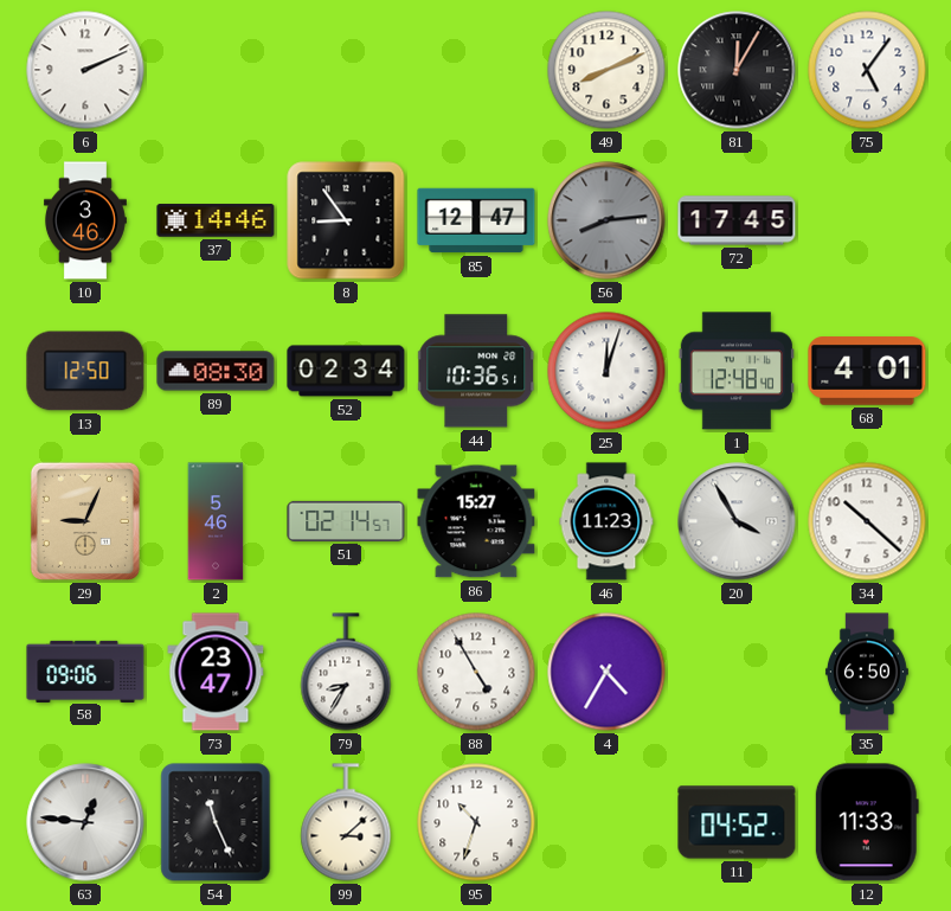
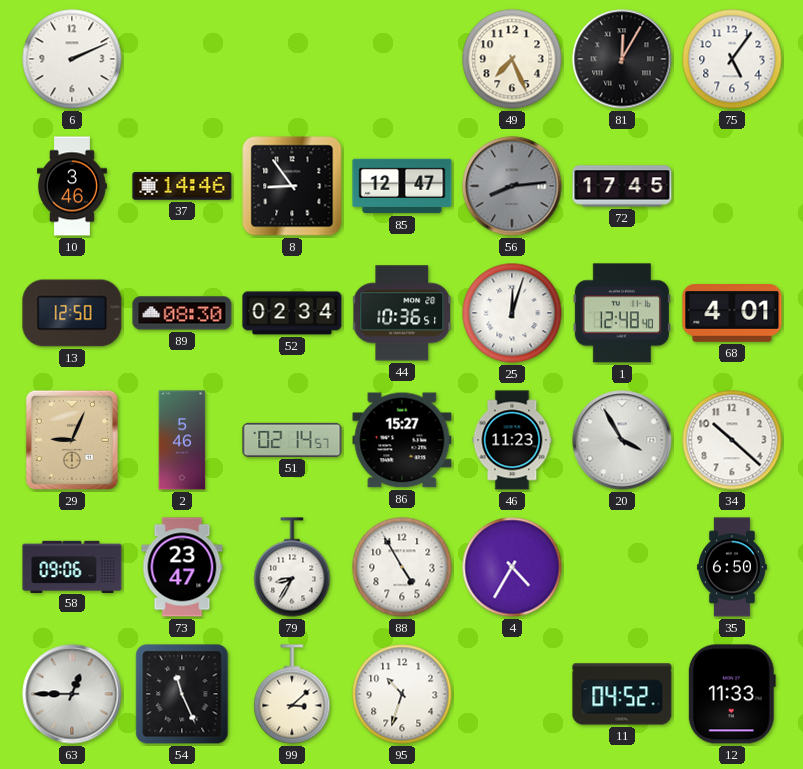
49: 8:11 -> 7:26
63: 12:46 -> 12:45
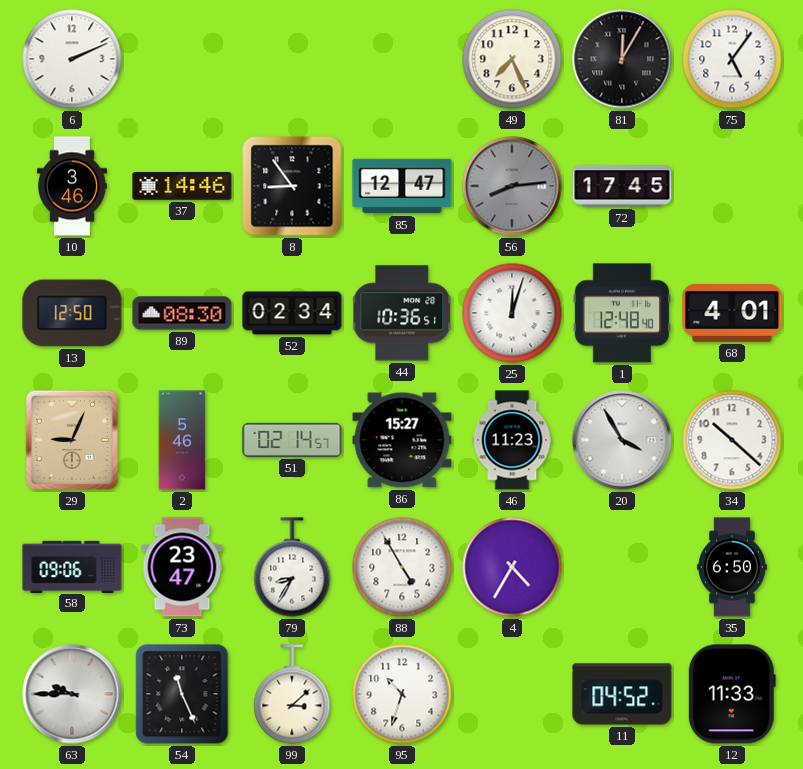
63: 12:45 -> 9:45
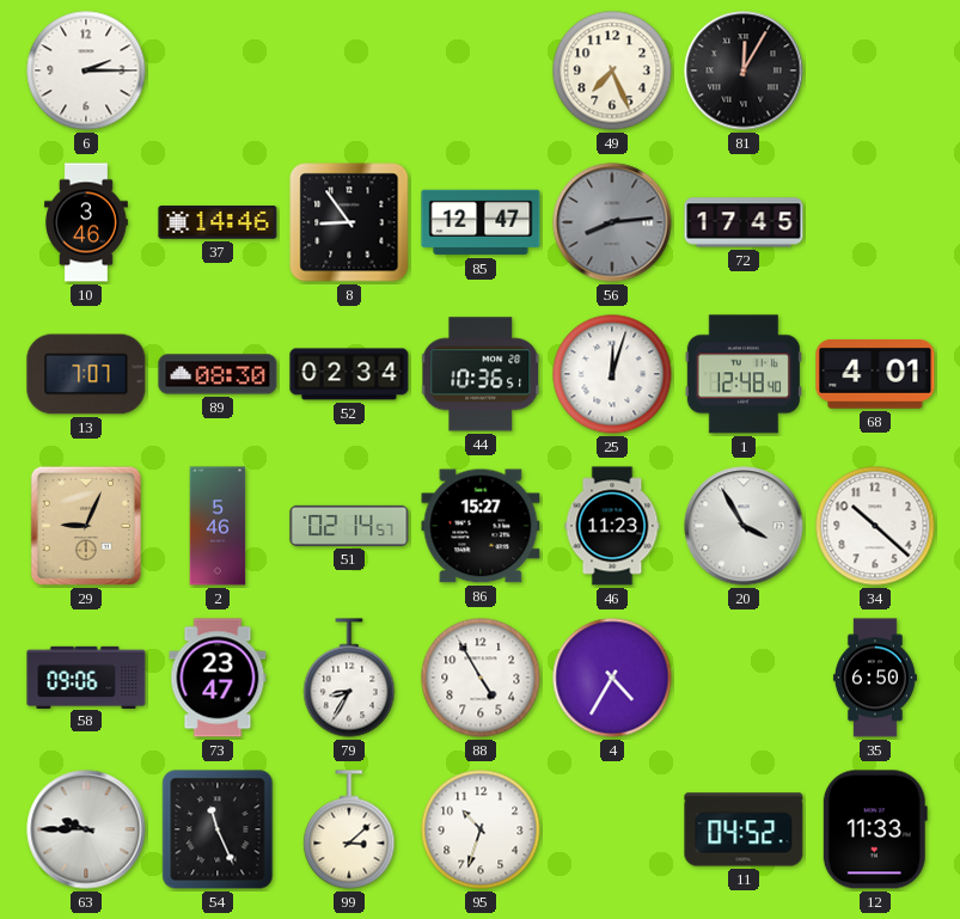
6: 2:11 -> 2:15
75: 5:06 -> none
13: 12:50 -> 7:07
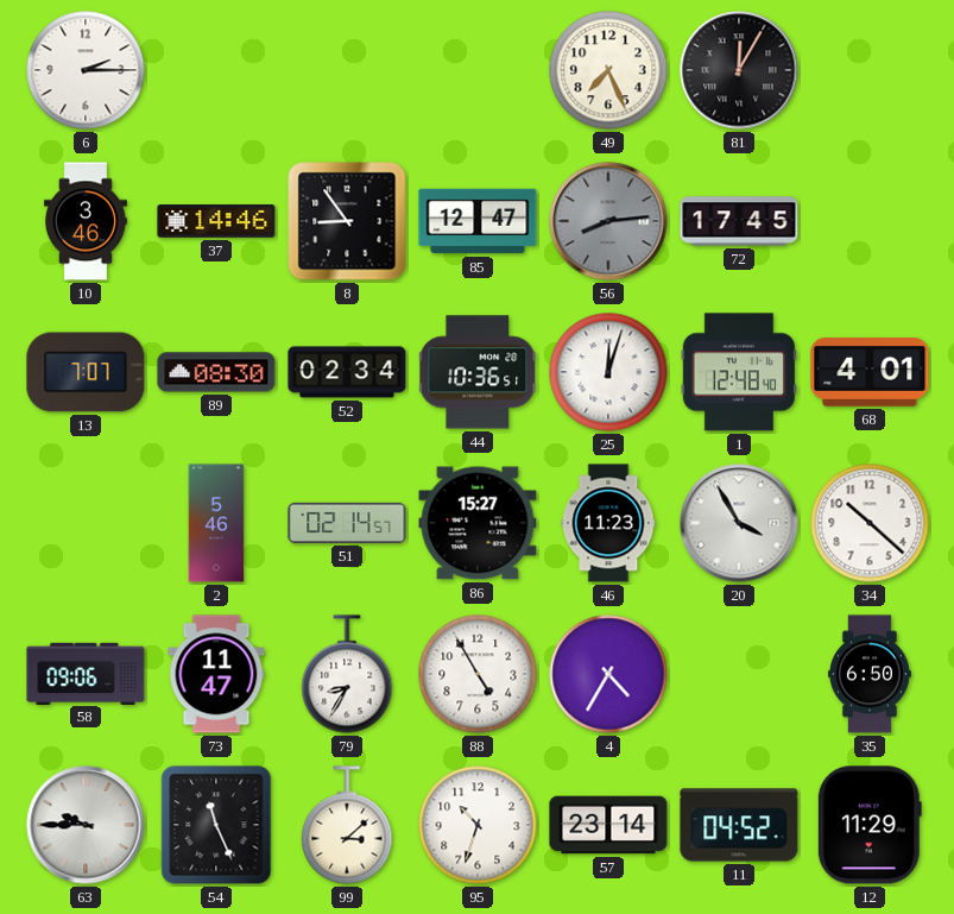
29: 9:04 -> none
73: 23:47 -> 11:47
57: none -> 23:14
12: 11:33 -> 11:29
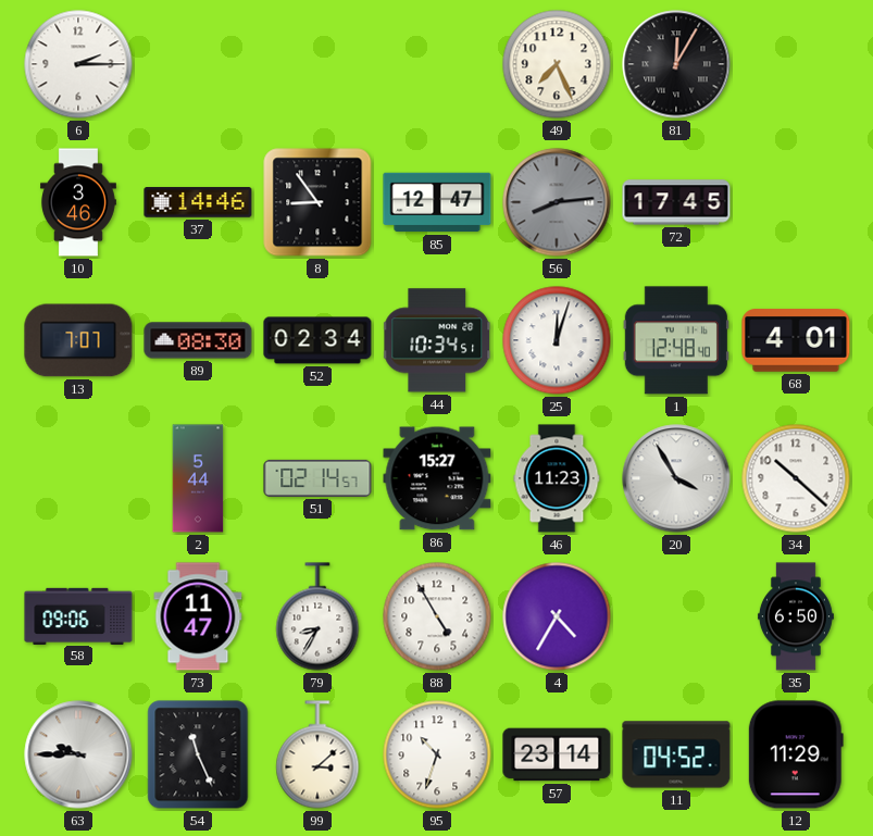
44: 10:36 -> 10:34
2: 5:46 -> 5:44
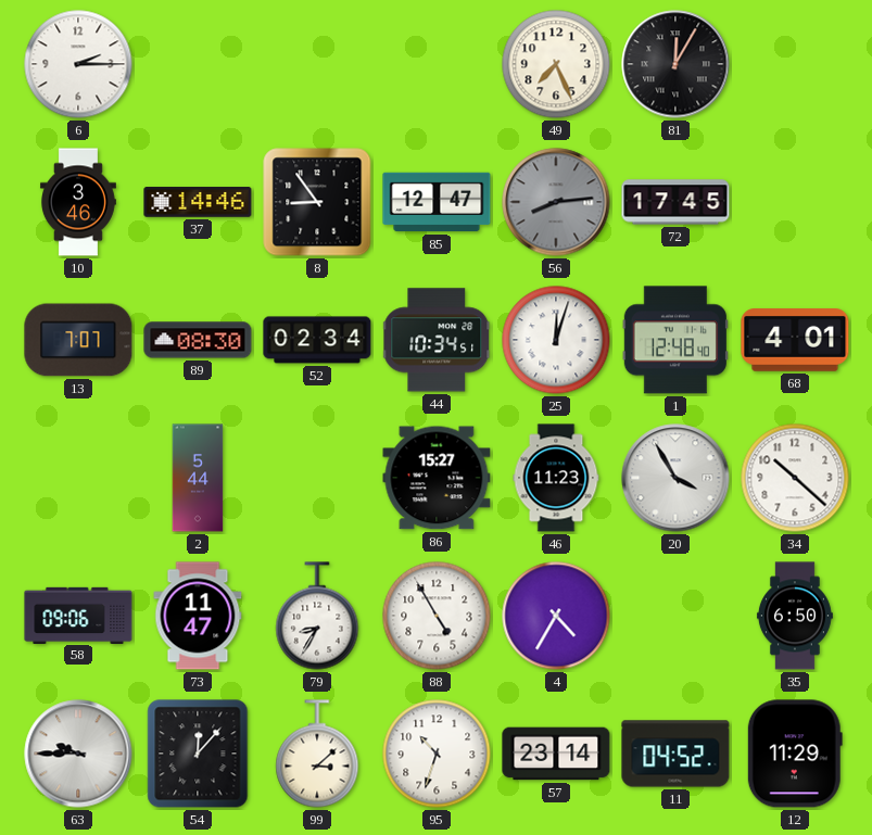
51: 02:14 -> none
54: 11:26 -> 12:07
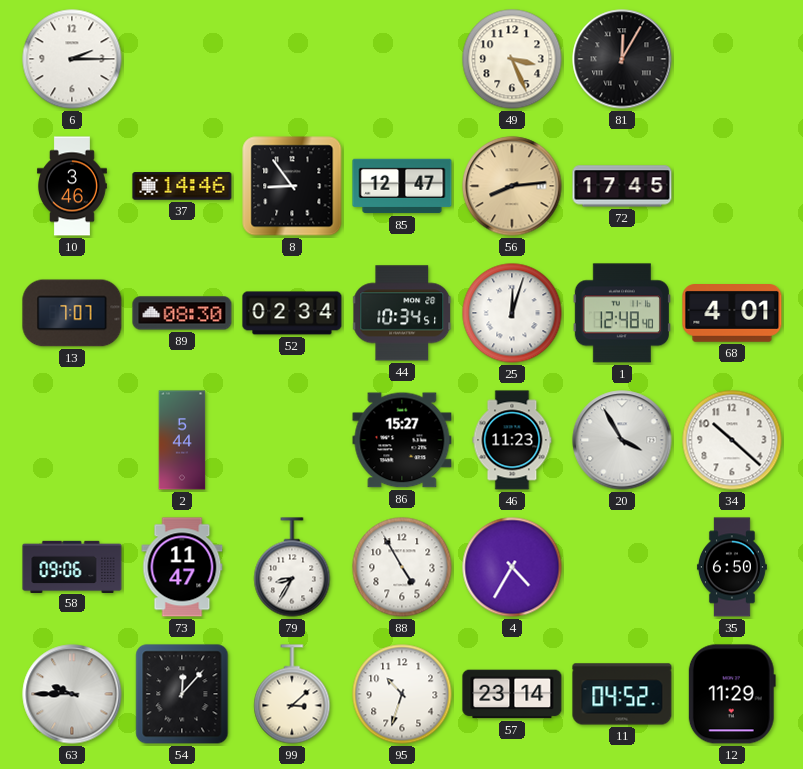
49: 7:26 -> 3:26
56 dial: grey -> champagne
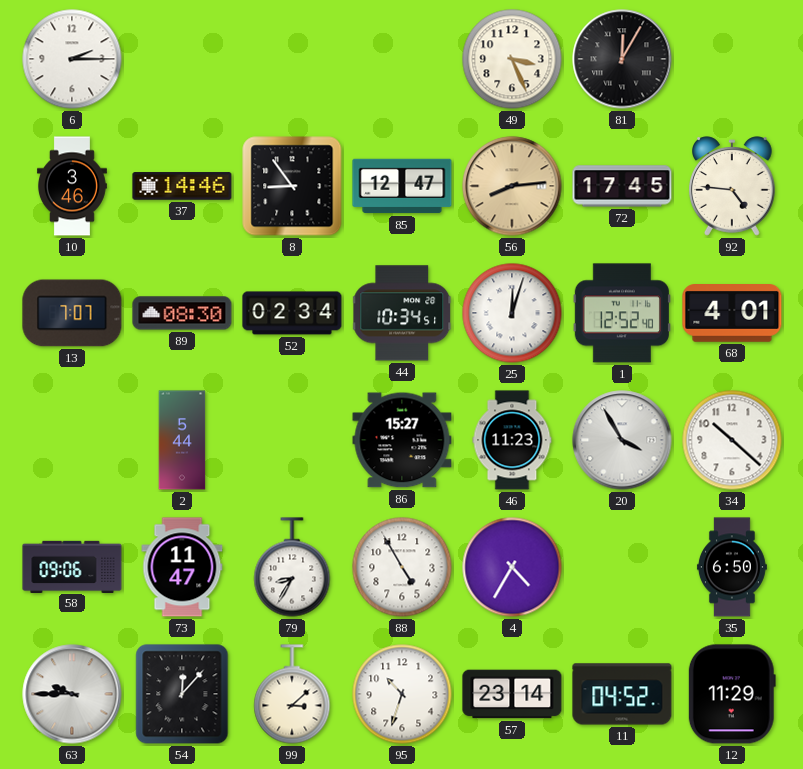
92: none -> 4:46
1: 12:48 -> 12:52
